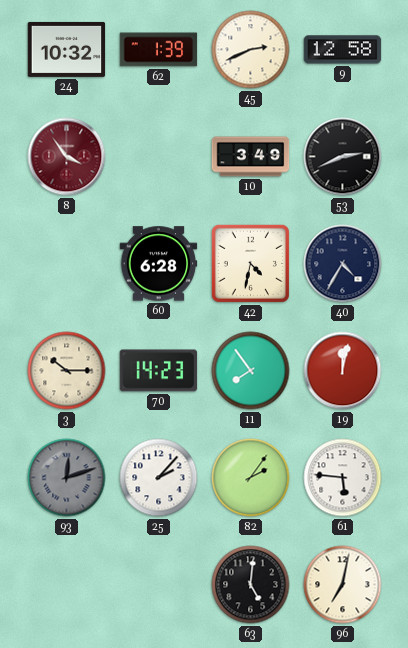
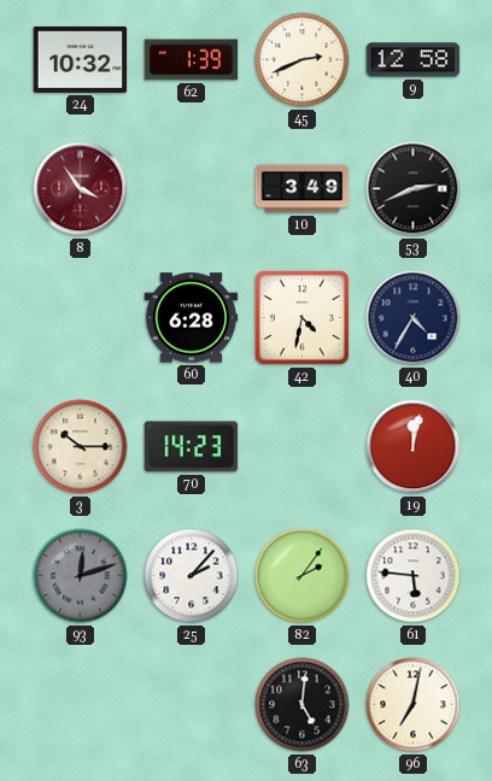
11: 7:54 -> none
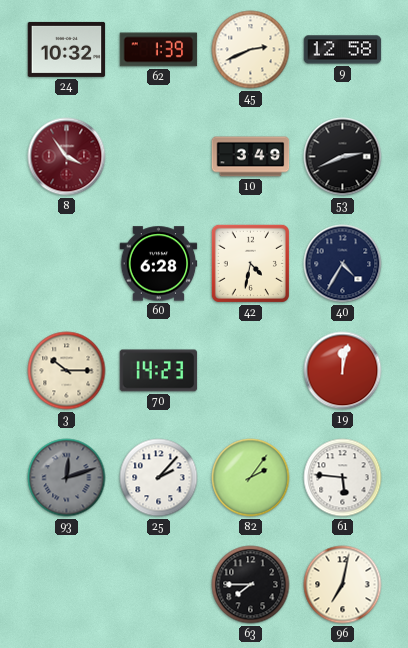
63: 5:01 -> 7:45
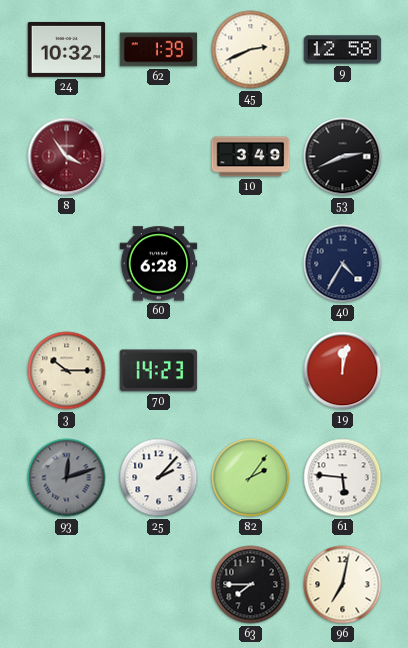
42: 4:32 -> none
